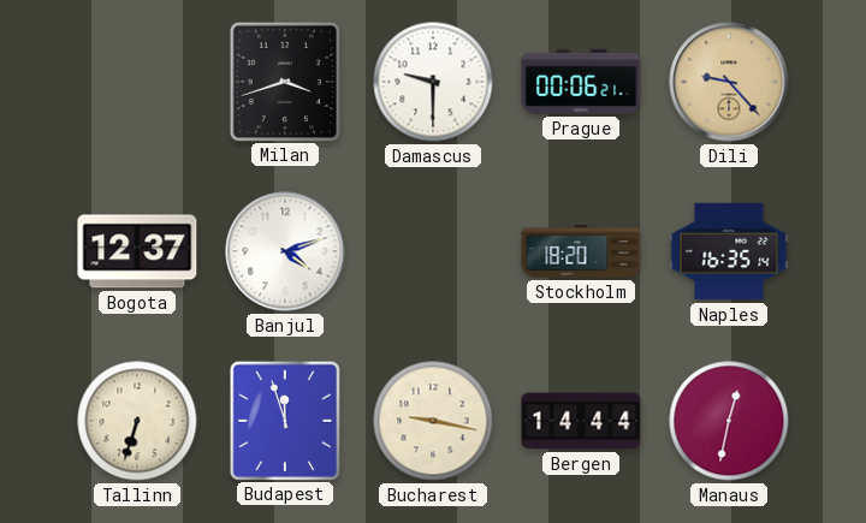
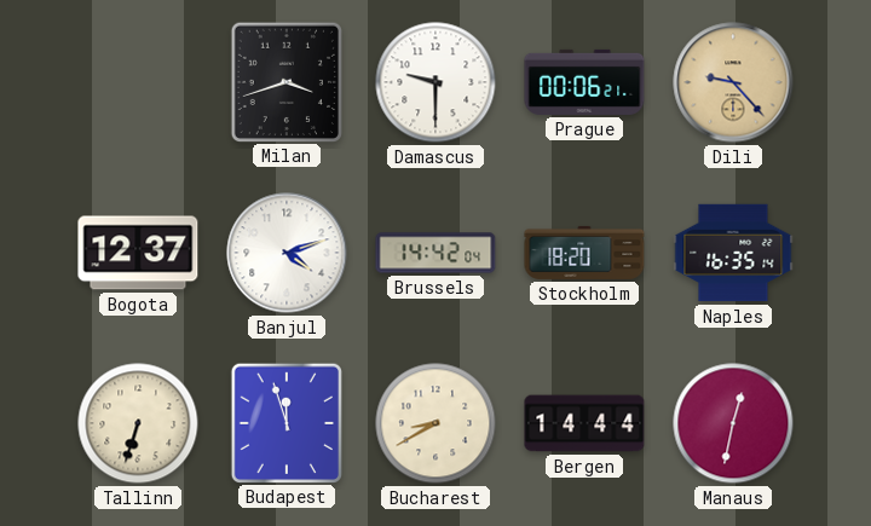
Brussels: none -> 14:42
Bucharest: 9:17 -> 8:40
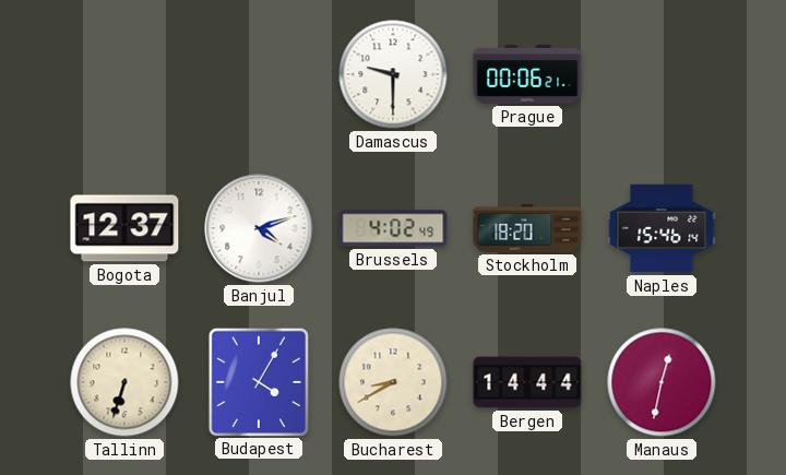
Milan: 3:42 -> none
Dili: 9:23 -> none
Brussels: 14:42 -> 4:02
Naples: 16:35 -> 15:46
Budapest: 11:57 -> 4:05
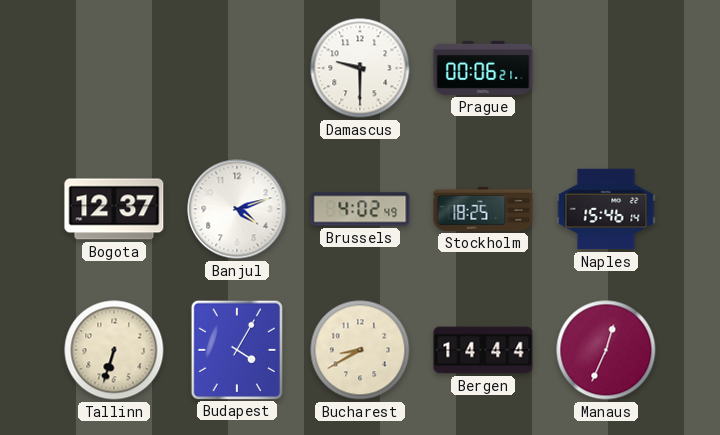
Stockholm: 18:20 -> 18:25
Manaus: 12:32 -> 12:34
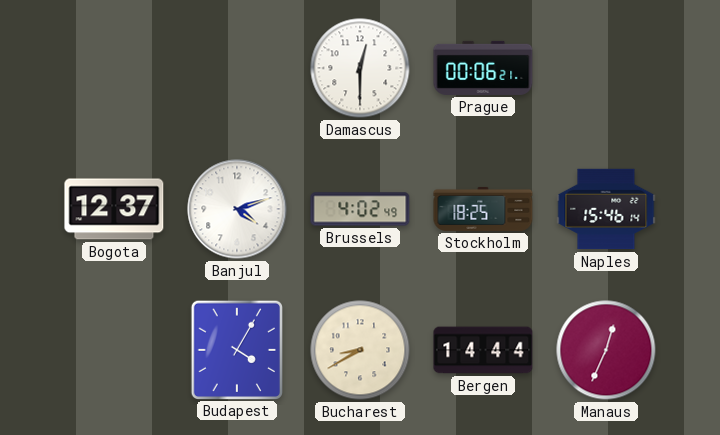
Damascus: 9:30 -> 12:30
Tallinn: 6:33 -> none
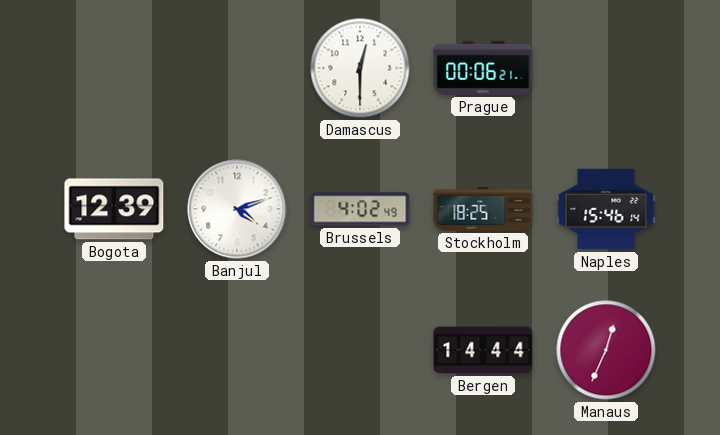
Bogota: 12:37 -> 12:39
Budapest: 4:05 -> none
Bucharest: 8:40 -> none
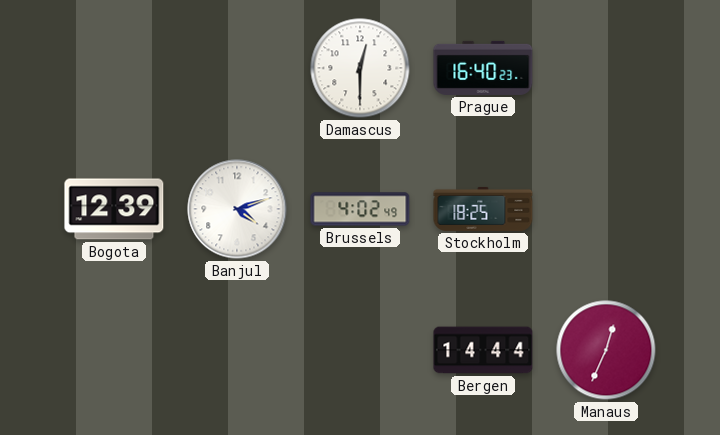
Prague: 00:06 -> 16:40
Naples: 15:46 -> none
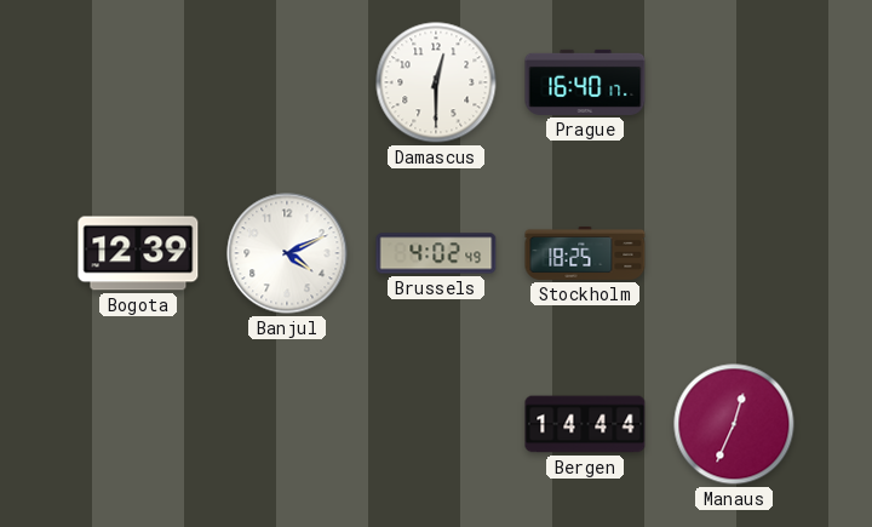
Prague: 16:40:23 -> 16:40:17
Banjul: 4:12 -> 4:11
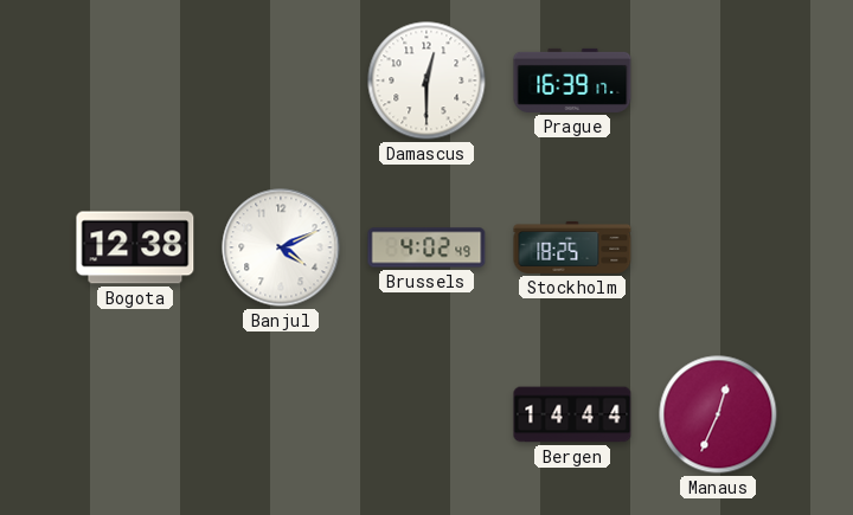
Prague: 16:40 -> 16:39
Bogota: 12:39 -> 12:38
